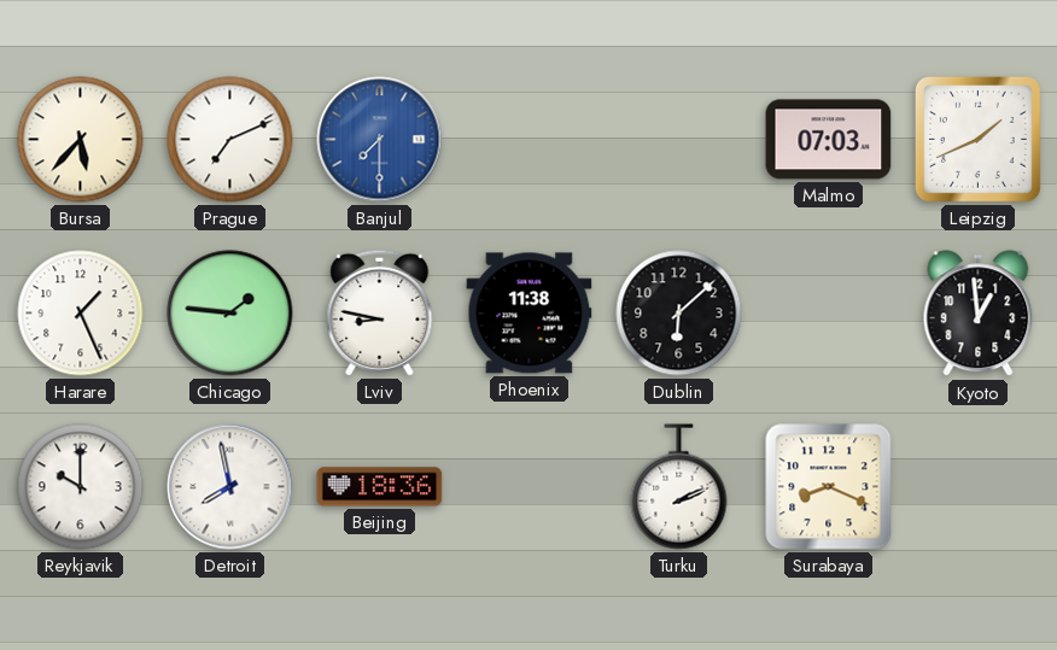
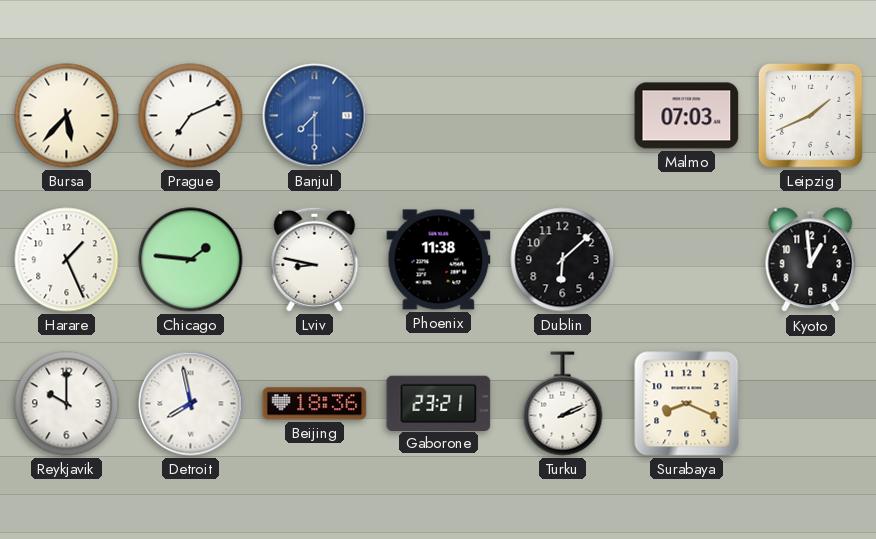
Gaborone: none -> 23:21
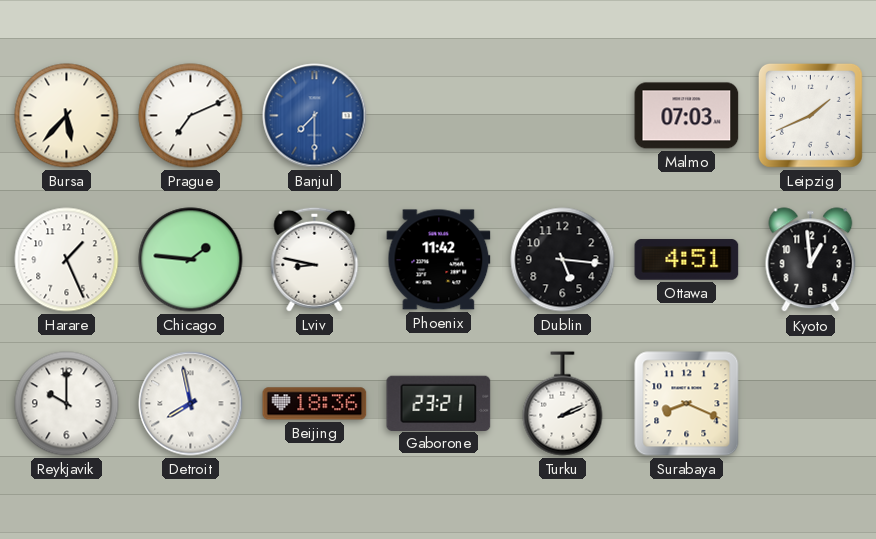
Phoenix: 11:38 -> 11:42
Dublin: 6:08 -> 5:16
Ottawa: none -> 4:51
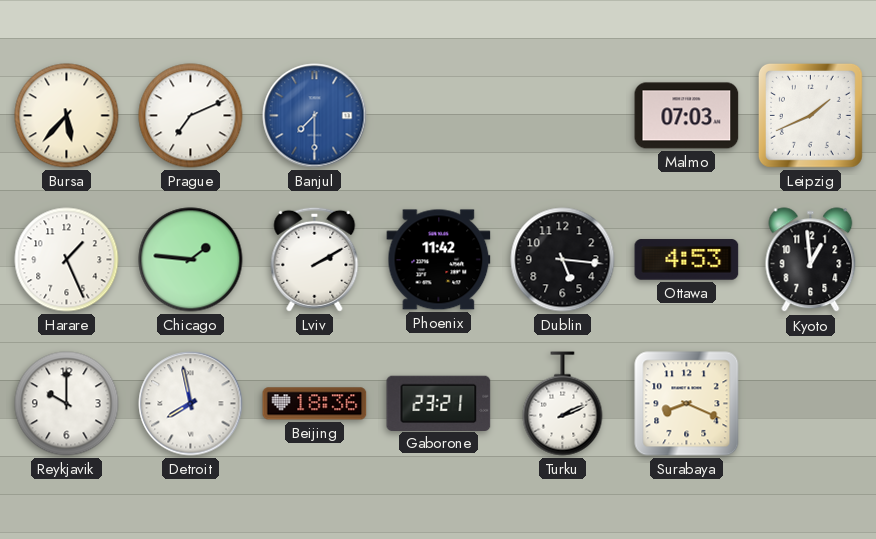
Lviv: 8:47 -> 2:10
Ottawa: 4:51 -> 4:53
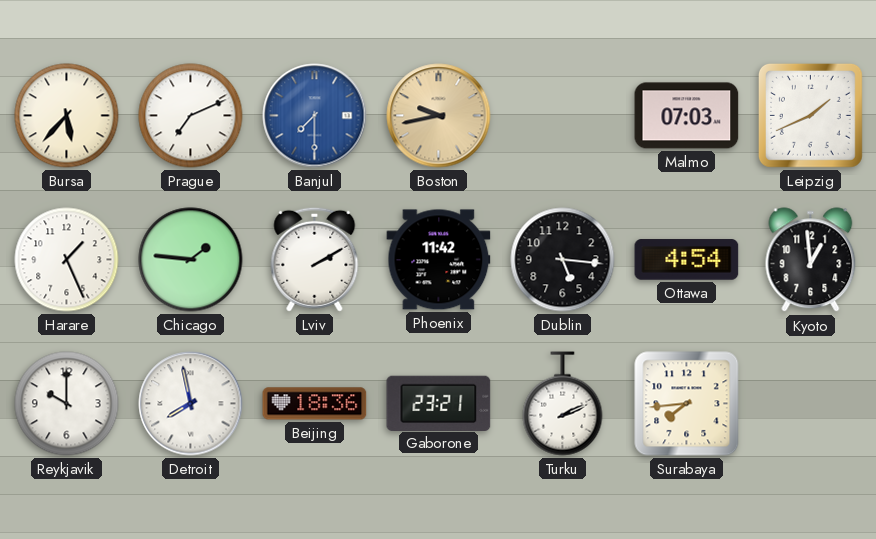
Boston: none -> 9:43
Ottawa: 4:53 -> 4:54
Surabaya: 8:19 -> 7:44
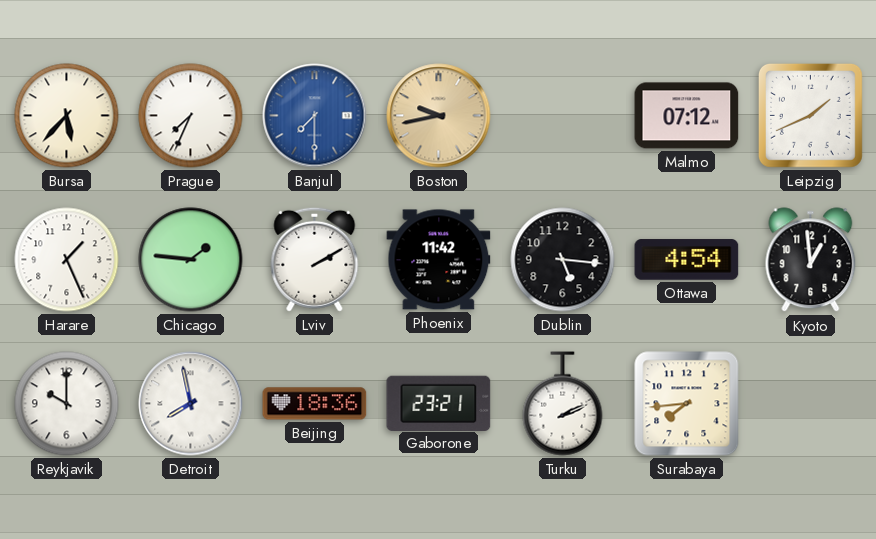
Prague: 7:11 -> 7:34
Malmo: 07:03 -> 07:12
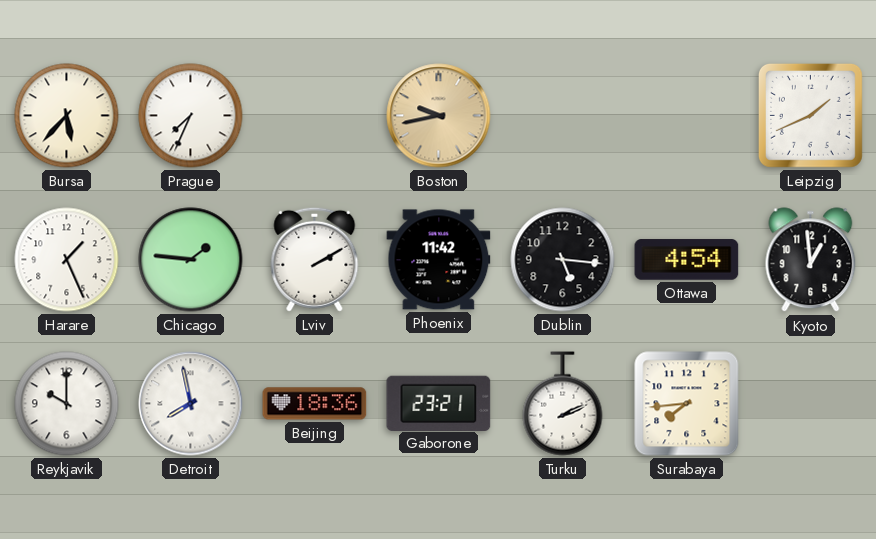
Banjul: 7:30 -> none
Malmo: 07:12 -> none
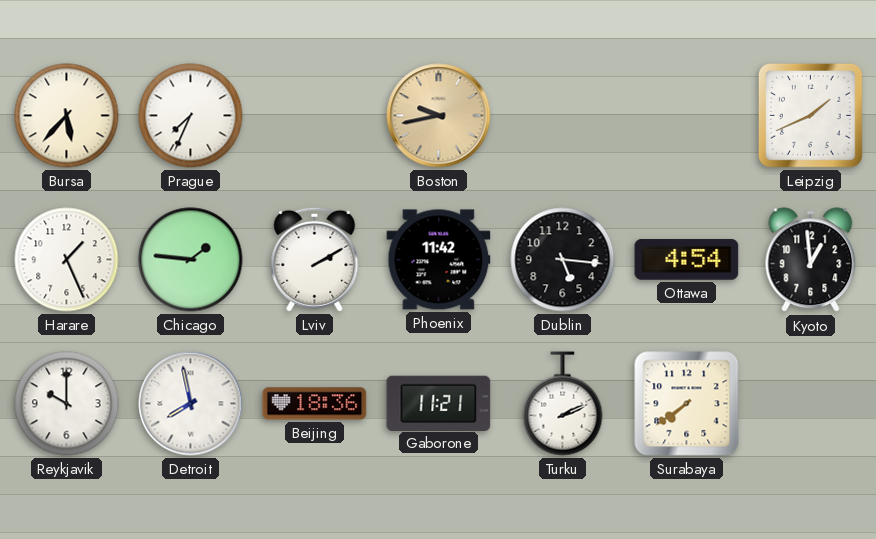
Gaborone: 23:21 -> 11:21
Surabaya: 7:44 -> 7:39
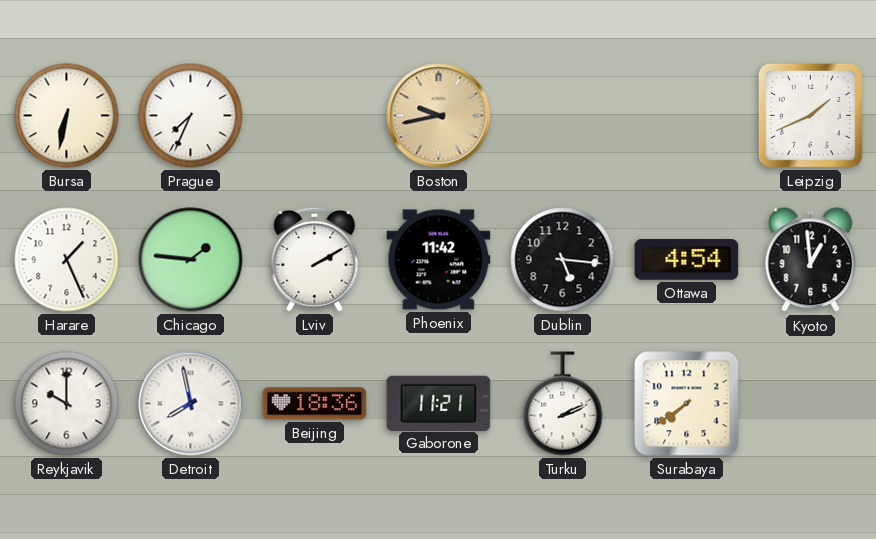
Bursa: 5:37 -> 6:32
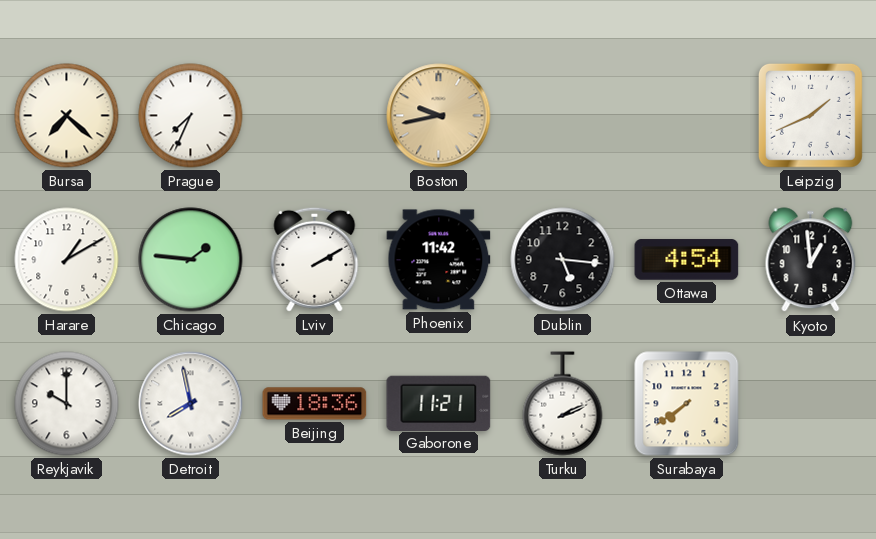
Bursa: 6:32 -> 7:22
Harare: 1:26 -> 1:10
